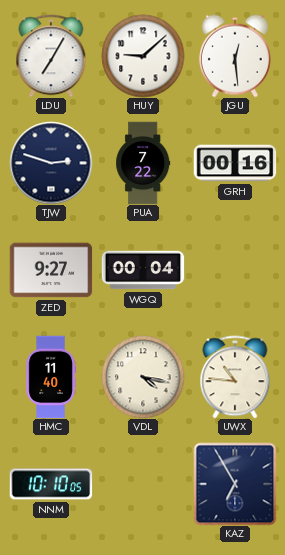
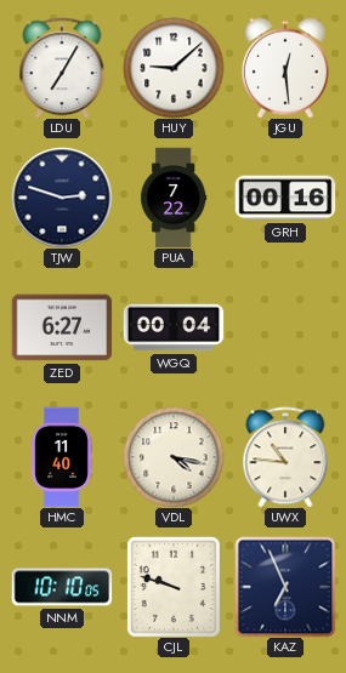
ZED: 9:27 -> 6:27
CJL: none -> 9:48
KAZ: 6:55 -> 6:56
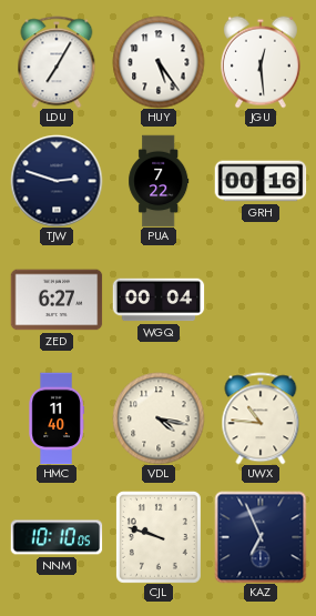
HUY: 9:08 -> 5:24
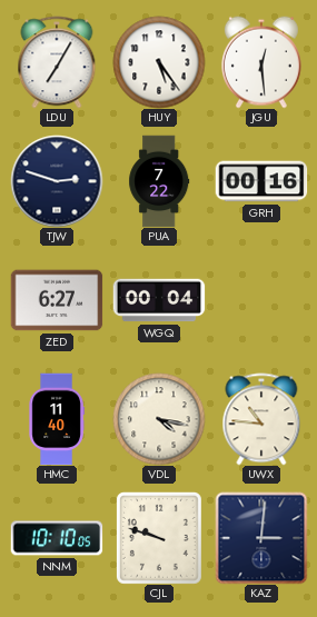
KAZ: 6:56 -> 3:01
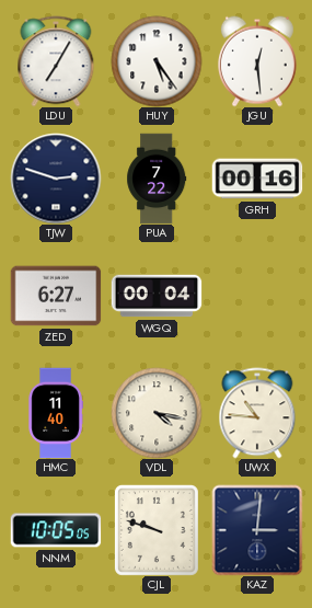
NNM: 10:10 -> 10:05
